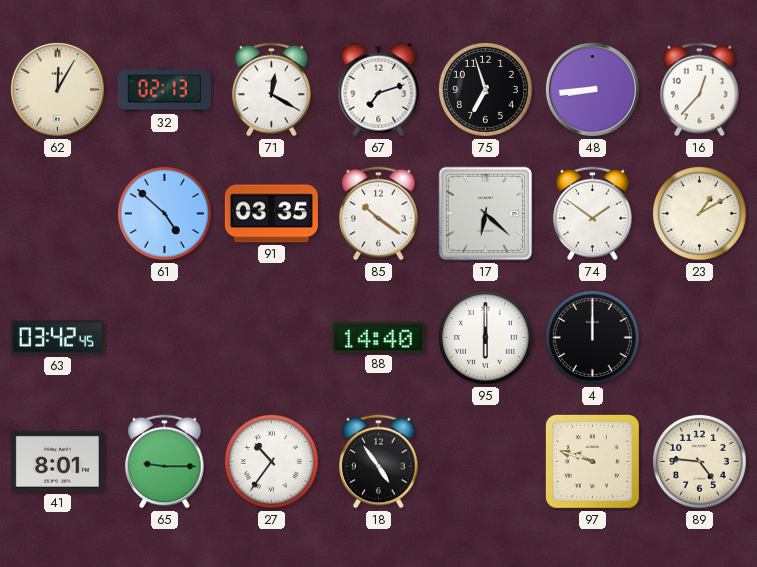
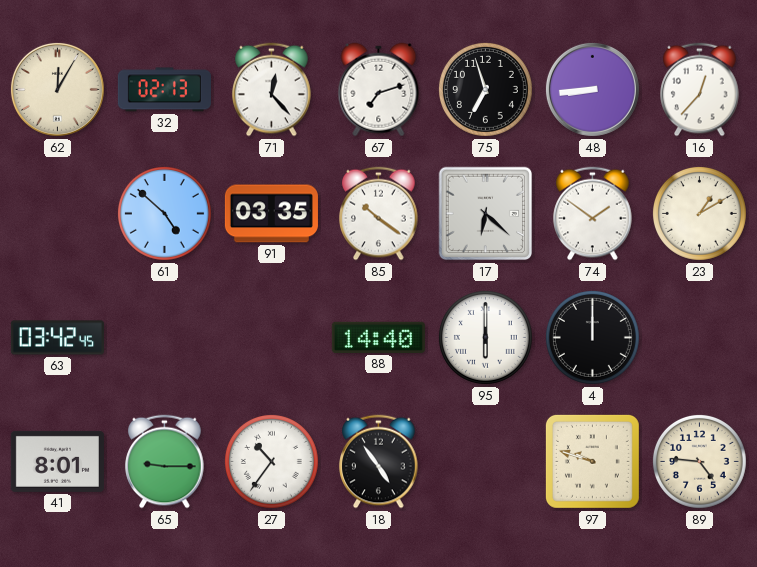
71: 12:20 -> 12:23
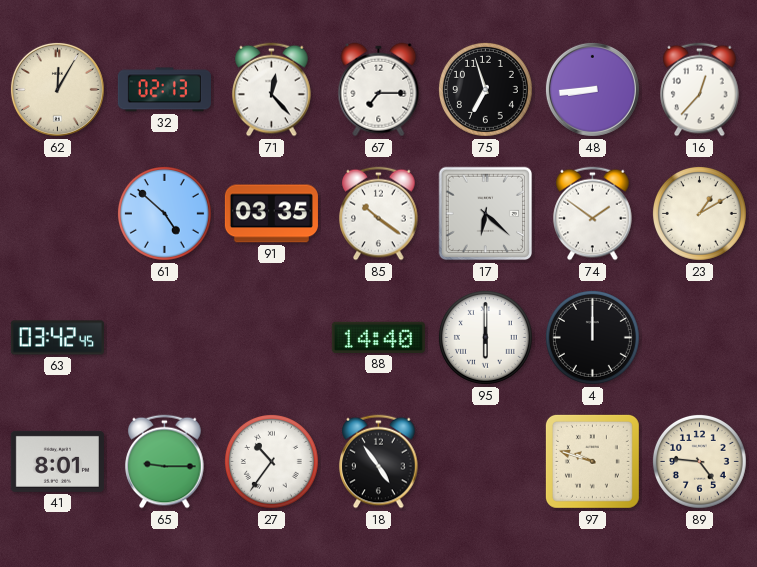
67: 7:12 -> 7:15
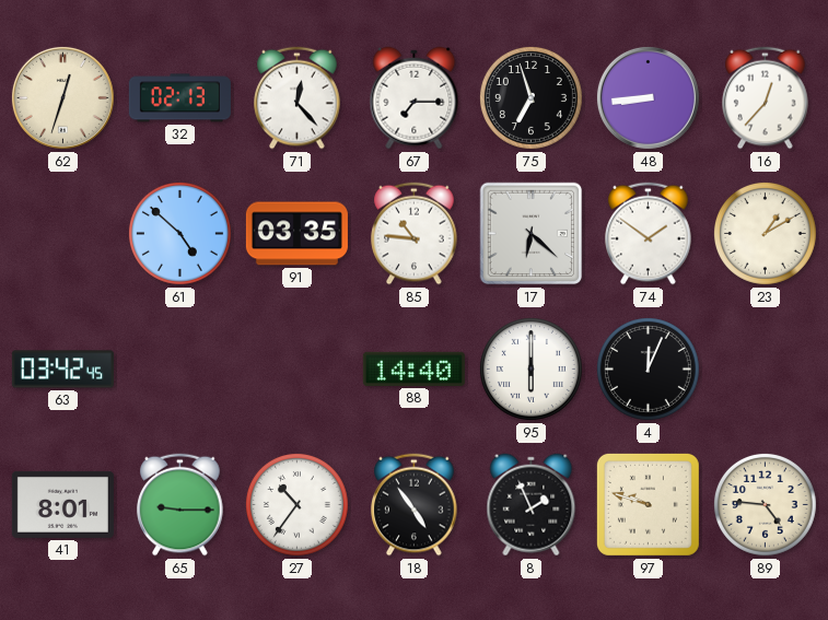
62: 12:05 -> 12:33
85: 10:21 -> 10:46
4: 12:00 -> 12:04
8: none -> 1:56
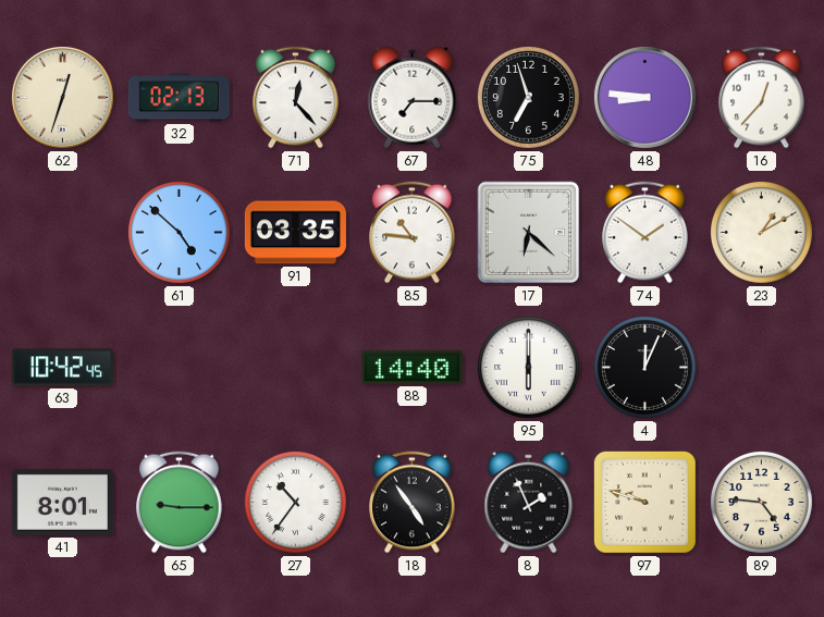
48: 8:44 -> 8:46
63: 03:42 -> 10:42
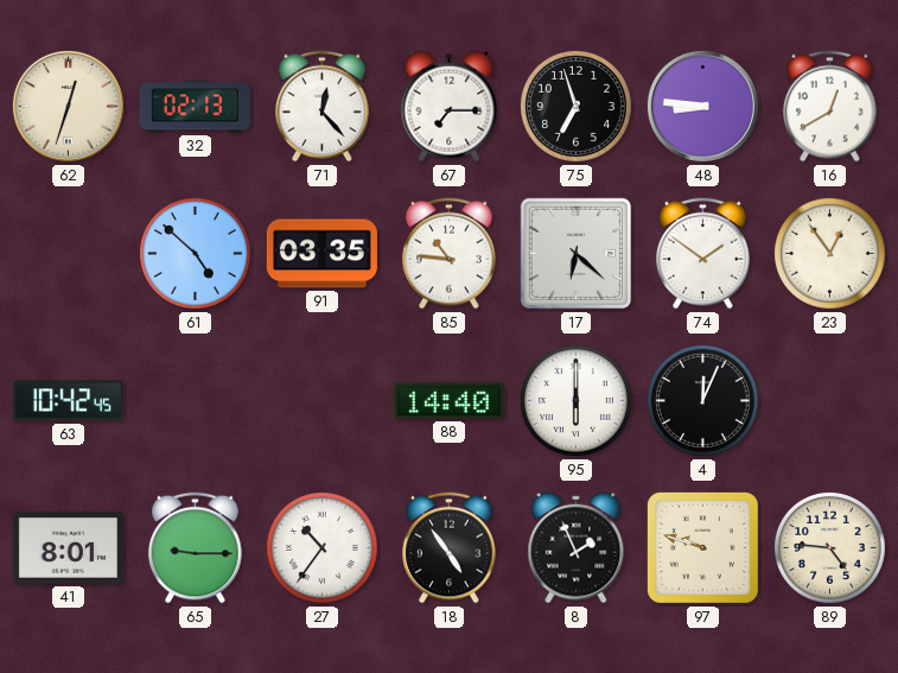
16: 12:37 -> 12:40
23: 1:10 -> 12:54
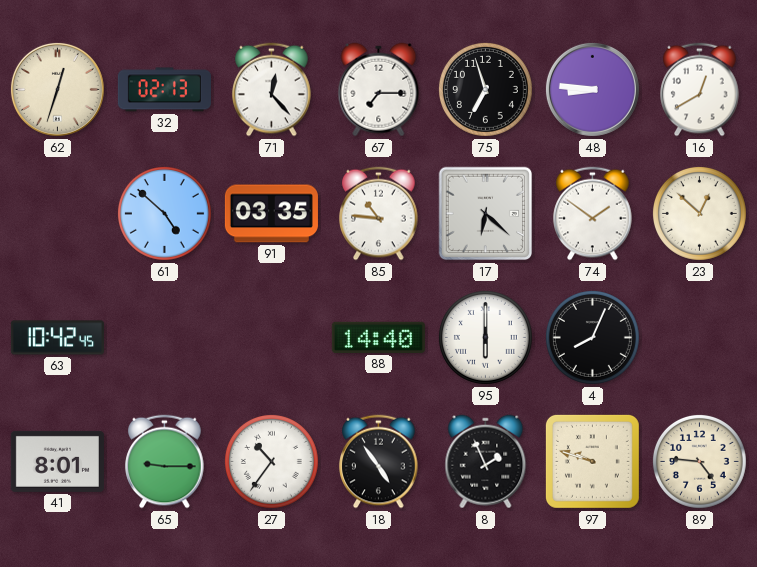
23: 12:54 -> 12:52
4: 12:04 -> 8:04
